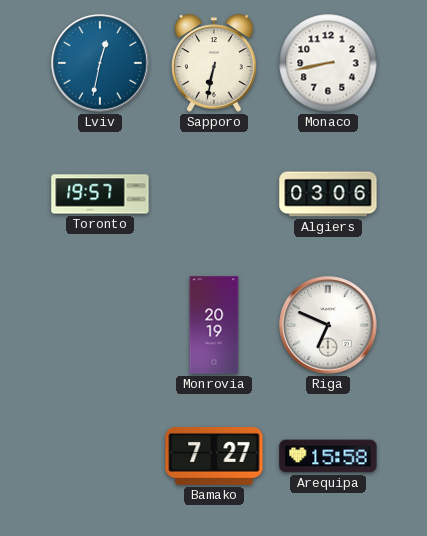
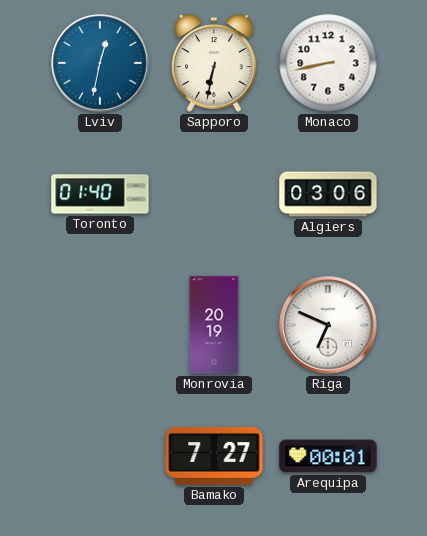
Toronto: 19:57 -> 01:40
Arequipa: 15:58 -> 00:01
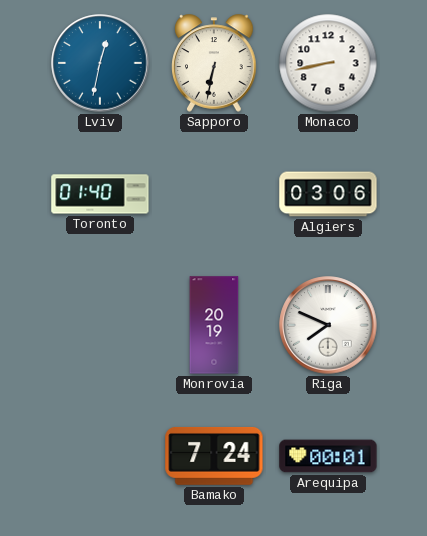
Riga: 6:49 -> 7:49
Bamako: 7:27 -> 7:24
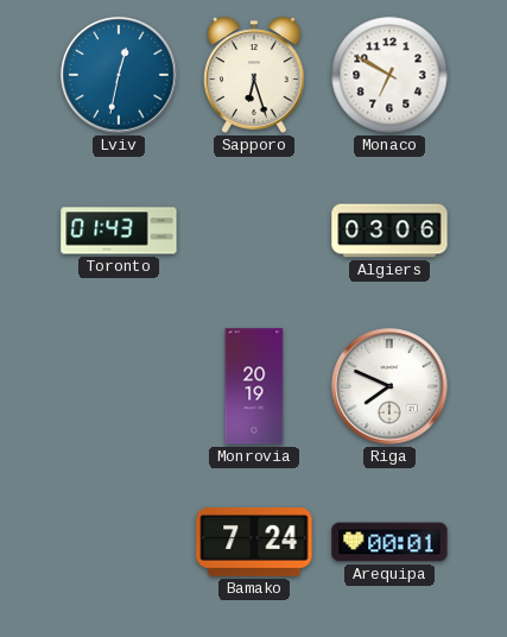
Sapporo: 6:32 -> 6:27
Monaco: 8:43 -> 6:50
Toronto: 01:40 -> 01:43
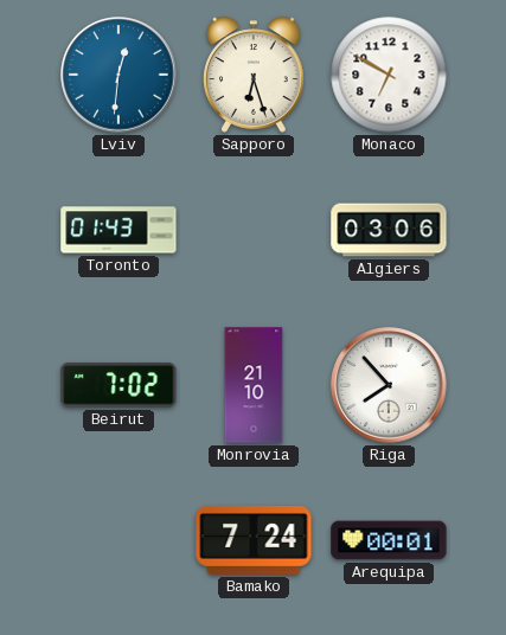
Lviv: 12:32 -> 12:31
Beirut: none -> 7:02
Monrovia: 20:19 -> 21:10
Riga: 7:49 -> 7:53
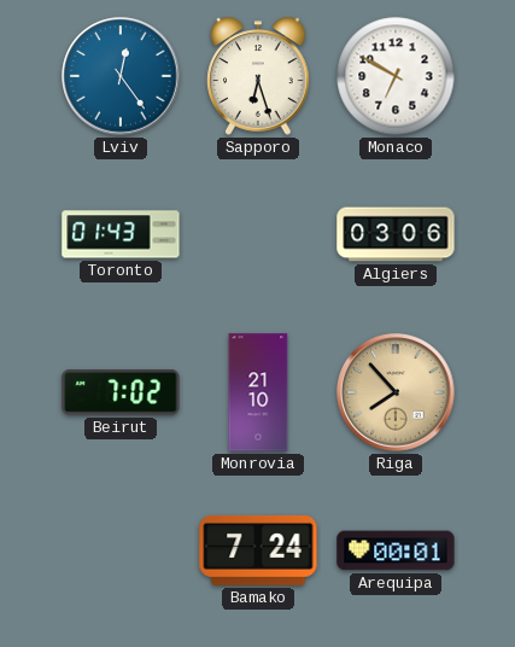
Lviv: 12:31 -> 12:24
Riga dial: white -> champagne
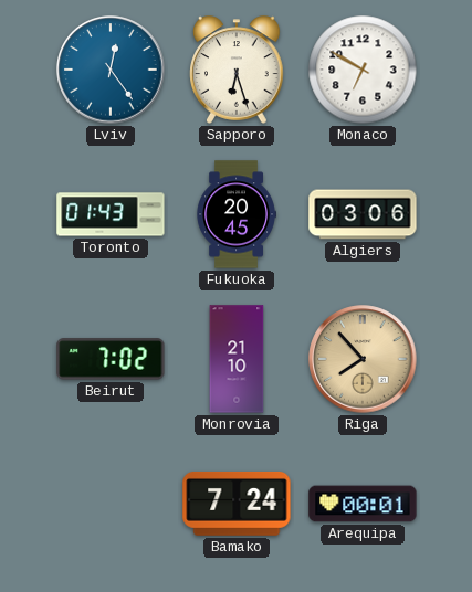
Fukuoka: none -> 20:45
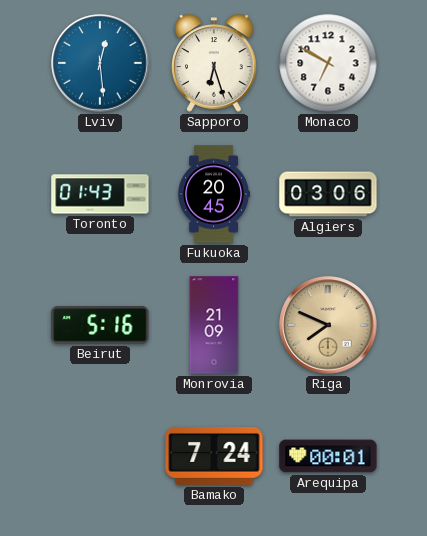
Lviv: 12:24 -> 12:29
Beirut: 7:02 -> 5:16
Monrovia: 21:10 -> 21:09
Riga: 7:53 -> 7:49
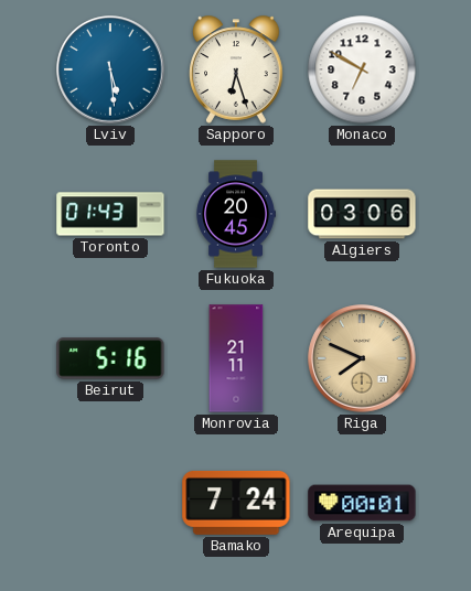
Lviv: 12:29 -> 5:29
Monrovia: 21:09 -> 21:11
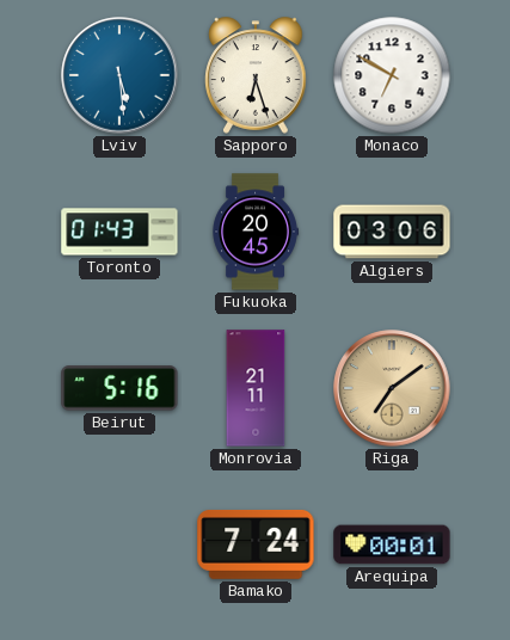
Riga: 7:49 -> 7:09
